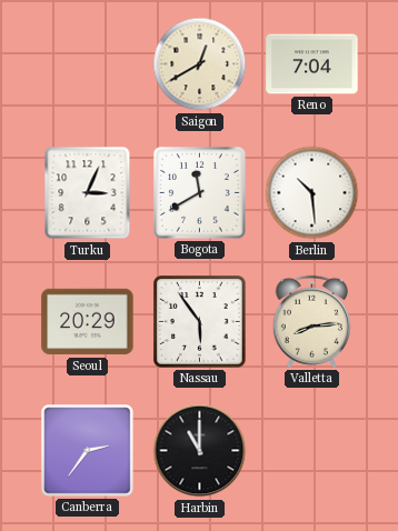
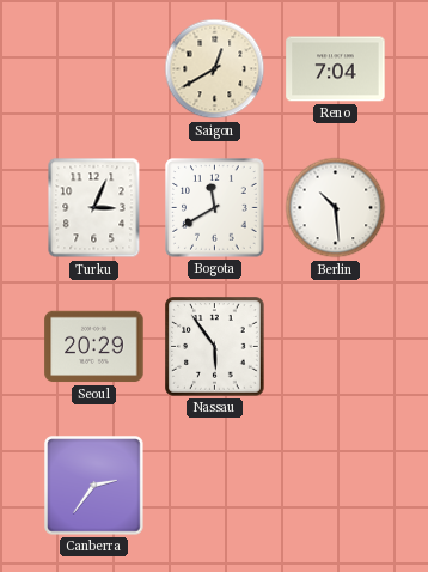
Valletta: 8:14 -> none
Harbin: 11:00 -> none
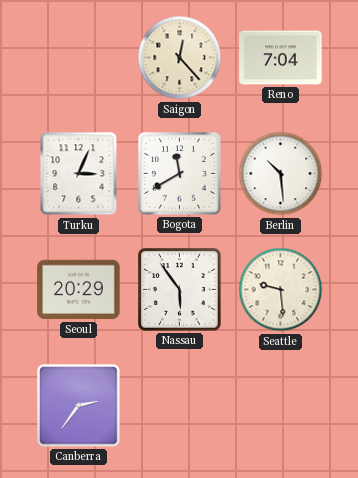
Saigon: 12:40 -> 12:23
Seattle: none -> 9:29
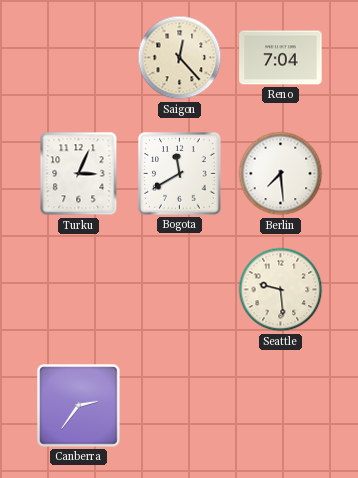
Berlin: 10:29 -> 7:29
Seoul: 20:29 -> none
Nassau: 5:54 -> none
